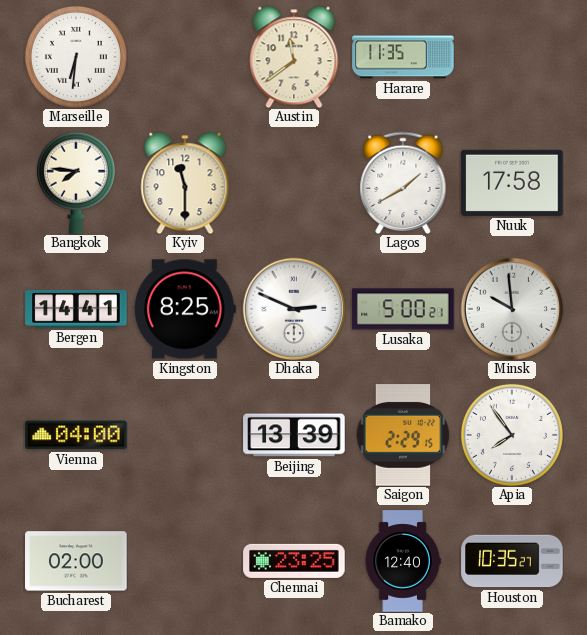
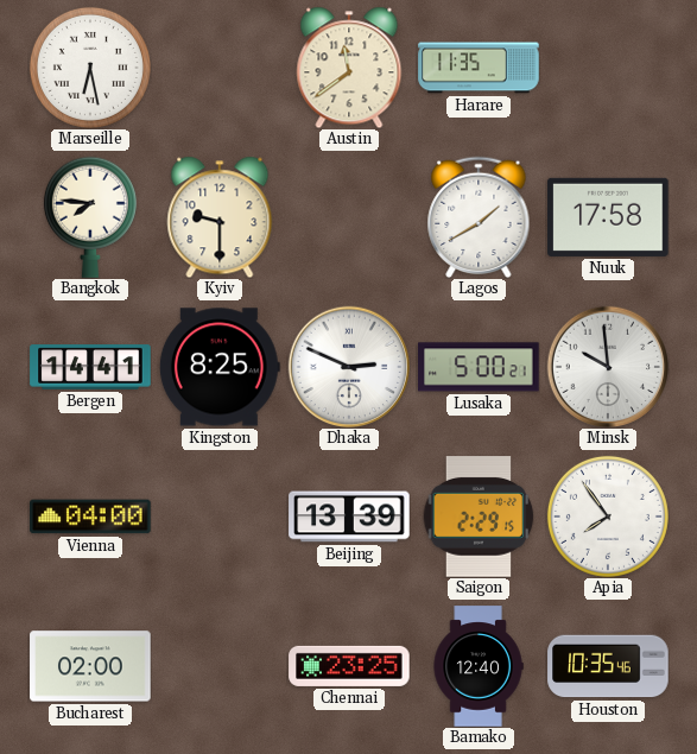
Marseille: 6:31 -> 6:28
Kyiv: 11:30 -> 9:30
Houston: 10:35:27 -> 10:35:46
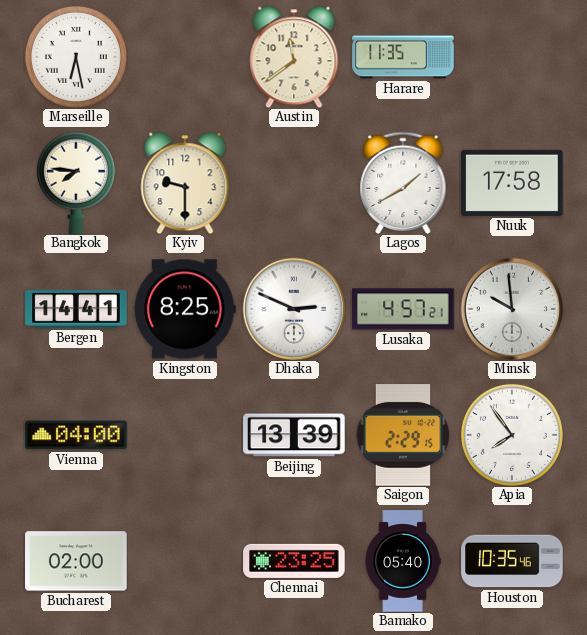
Lusaka: 5:00 -> 4:57
Bamako: 12:40 -> 05:40
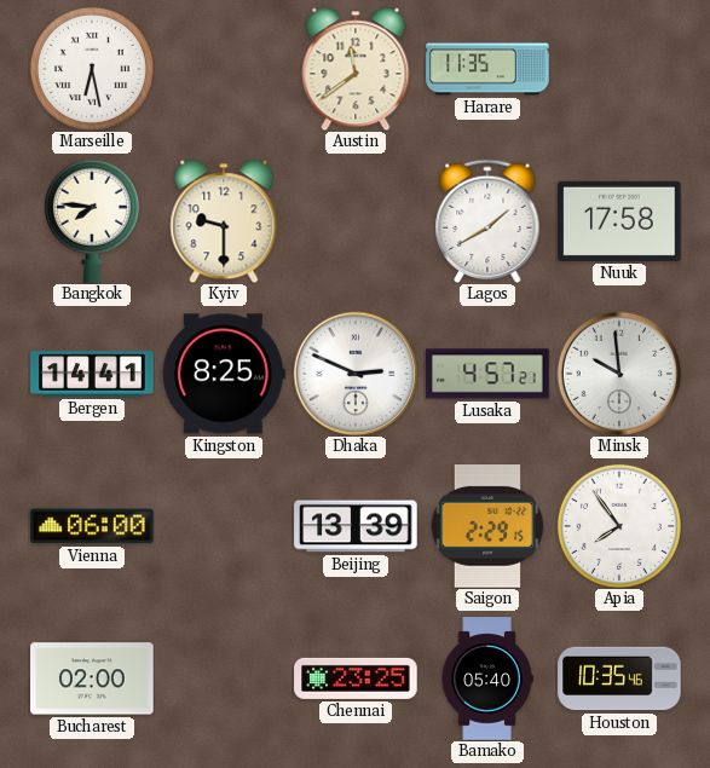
Vienna: 04:00 -> 06:00
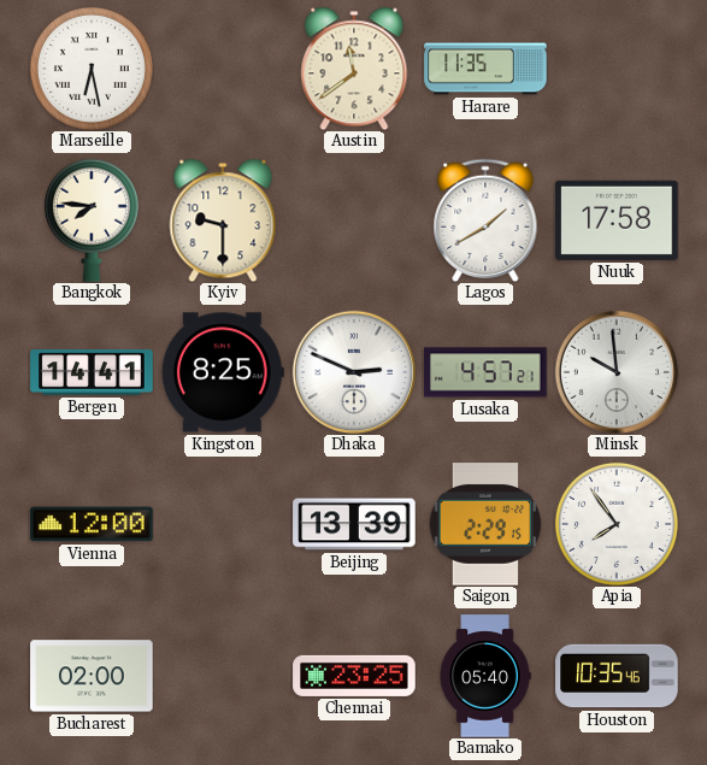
Vienna: 06:00 -> 12:00
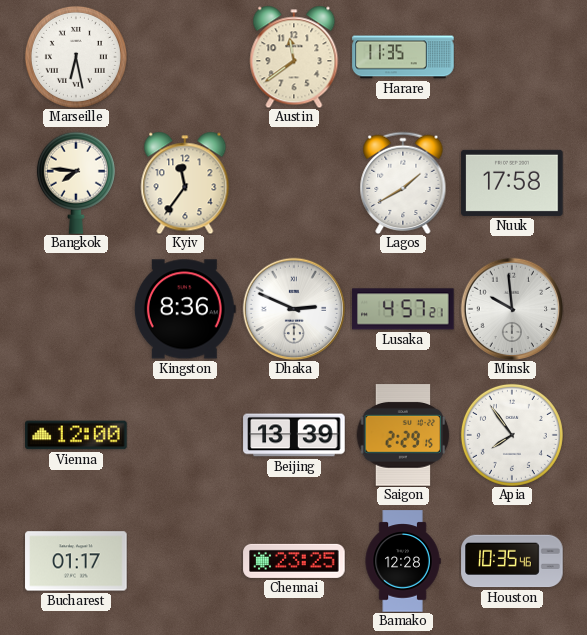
Kyiv: 9:30 -> 11:36
Bergen: 14:41 -> none
Kingston: 8:25 -> 8:36
Bucharest: 02:00 -> 01:17
Bamako: 05:40 -> 12:28
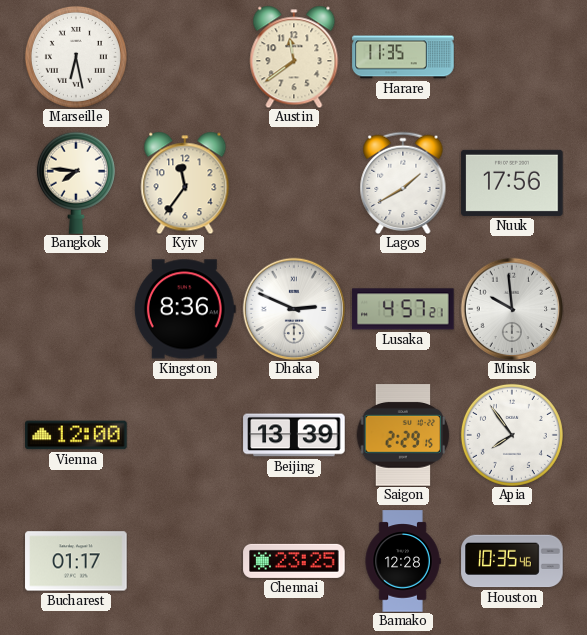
Nuuk: 17:58 -> 17:56
